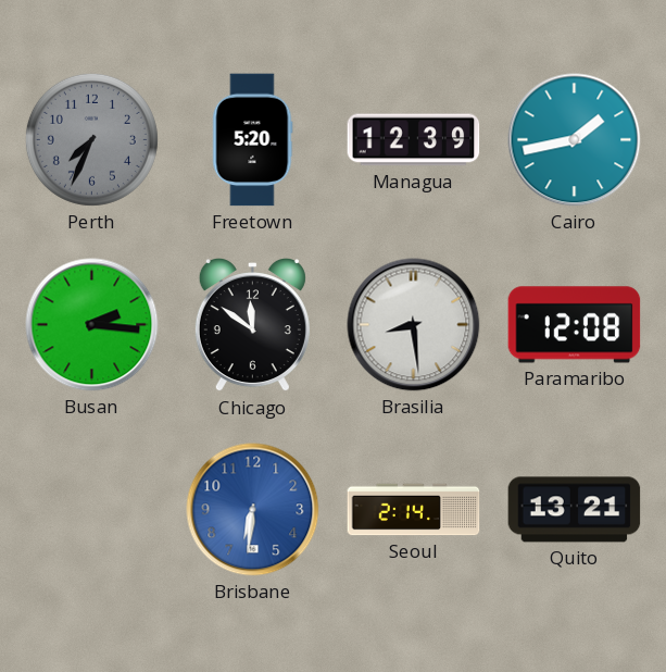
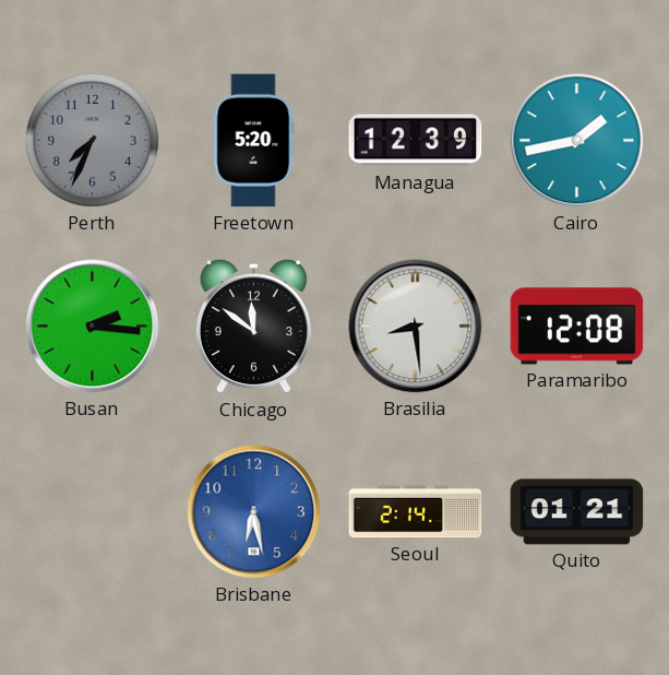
Brisbane: 6:31 -> 6:28
Quito: 13:21 -> 01:21
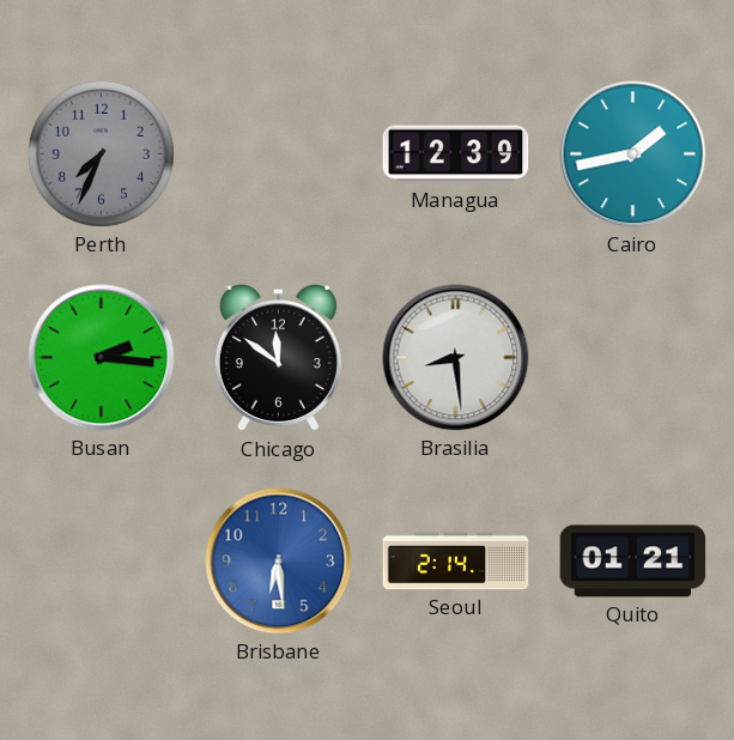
Freetown: 5:20 -> none
Paramaribo: 12:08 -> none
Brisbane: 6:28 -> 6:29
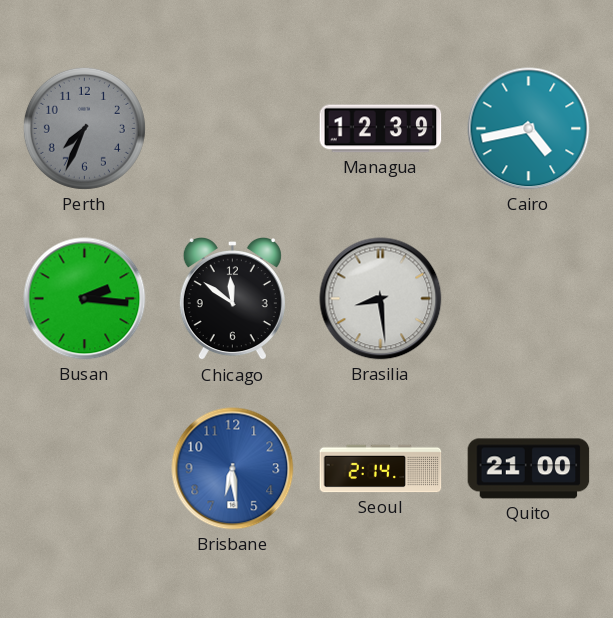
Cairo: 1:43 -> 4:43
Quito: 01:21 -> 21:00
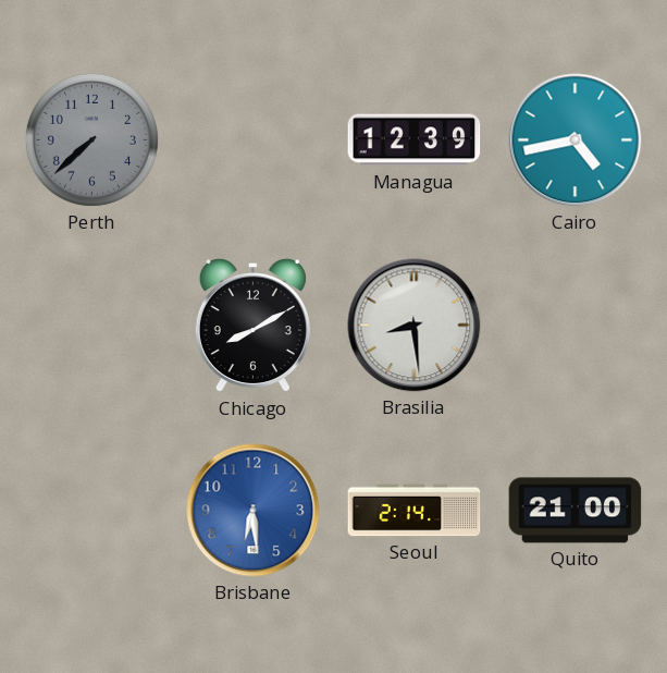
Perth: 7:34 -> 7:38
Busan: 2:16 -> none
Chicago: 11:51 -> 8:10
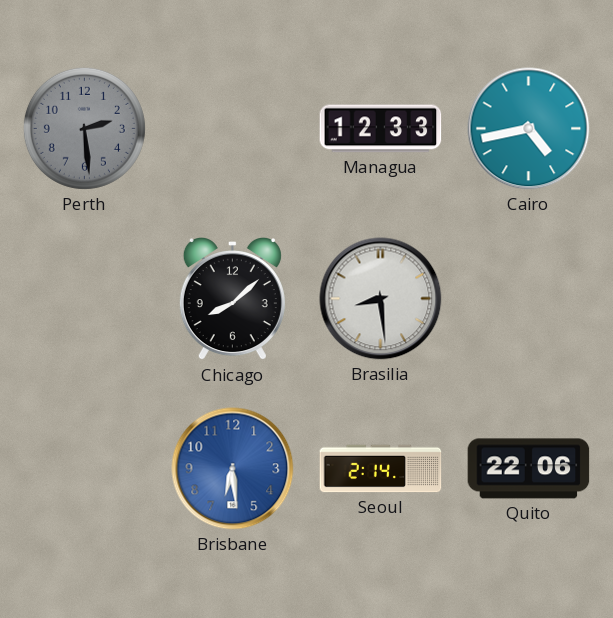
Perth: 7:38 -> 2:29
Managua: 12:39 -> 12:33
Chicago: 8:10 -> 8:08
Quito: 21:00 -> 22:06
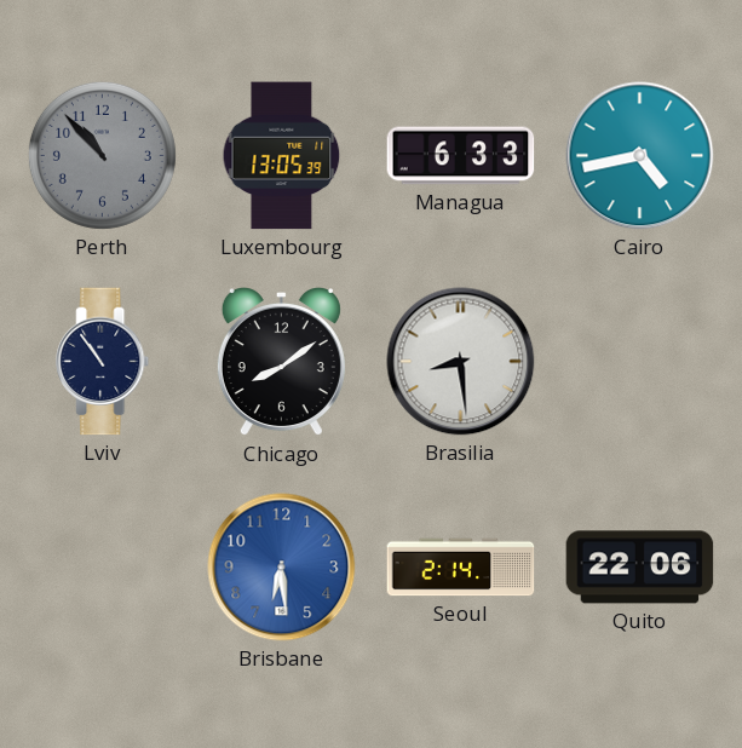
Perth: 2:29 -> 10:53
Luxembourg: none -> 13:05
Managua: 12:33 -> 6:33
Lviv: none -> 10:54
Chicago: 8:08 -> 8:09
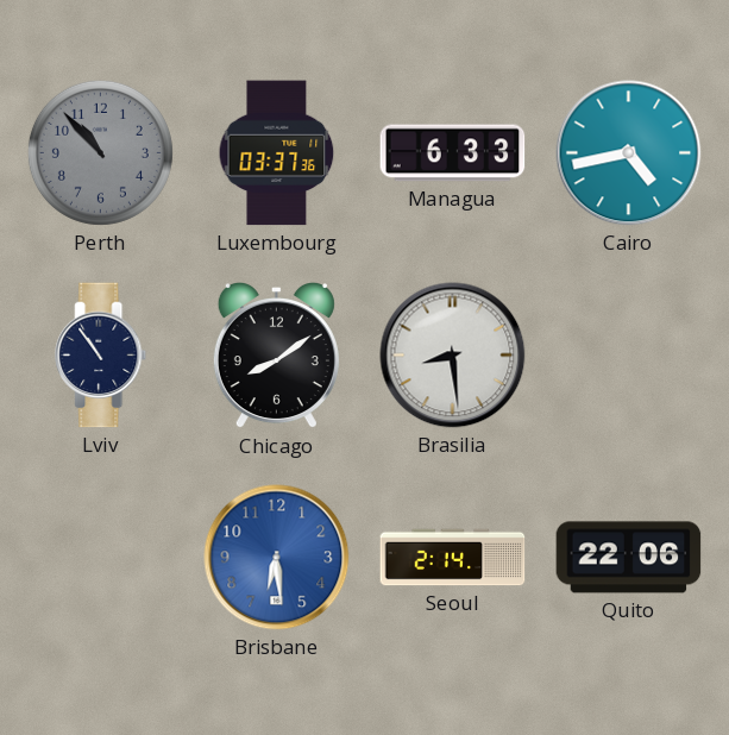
Luxembourg: 13:05 -> 03:37
